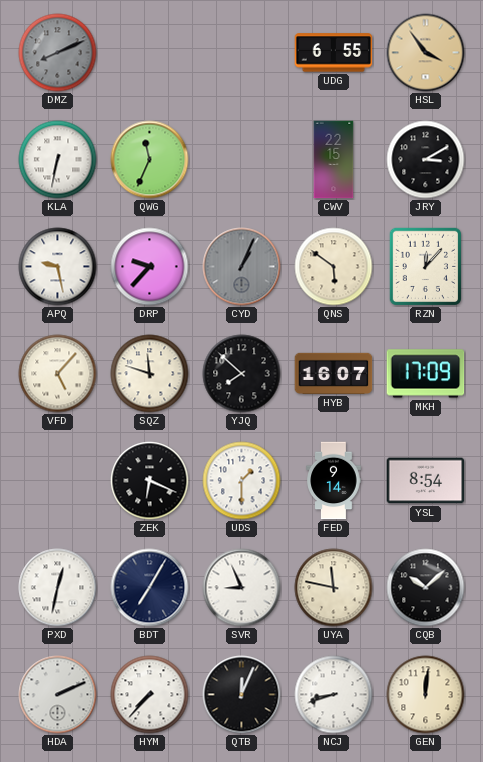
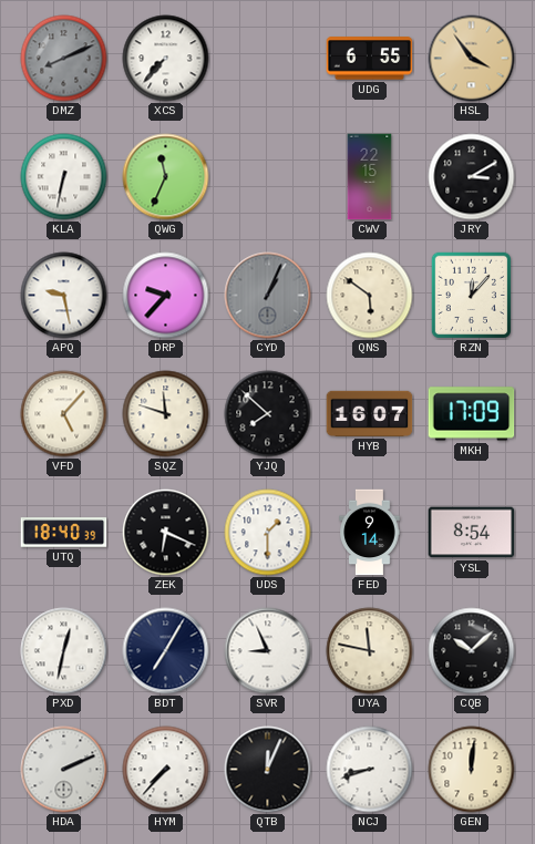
XCS: none -> 7:37
UTQ: none -> 18:40
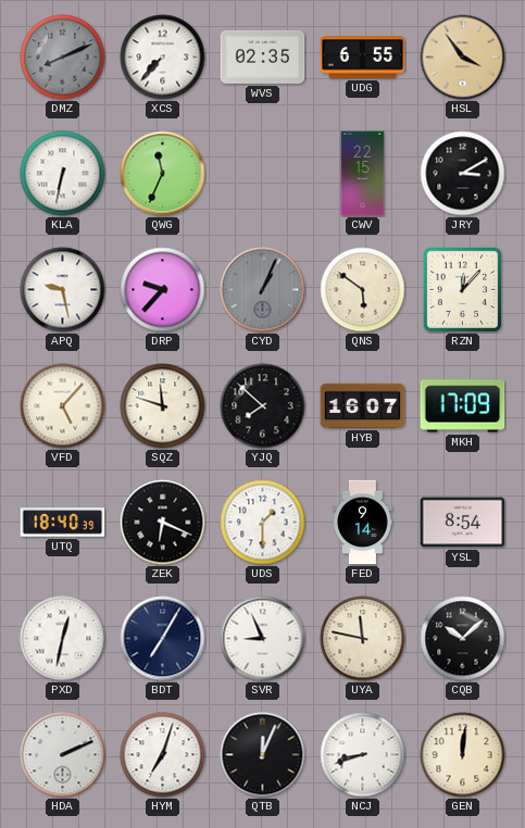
WVS: none -> 02:35
HYM: 7:37 -> 7:03
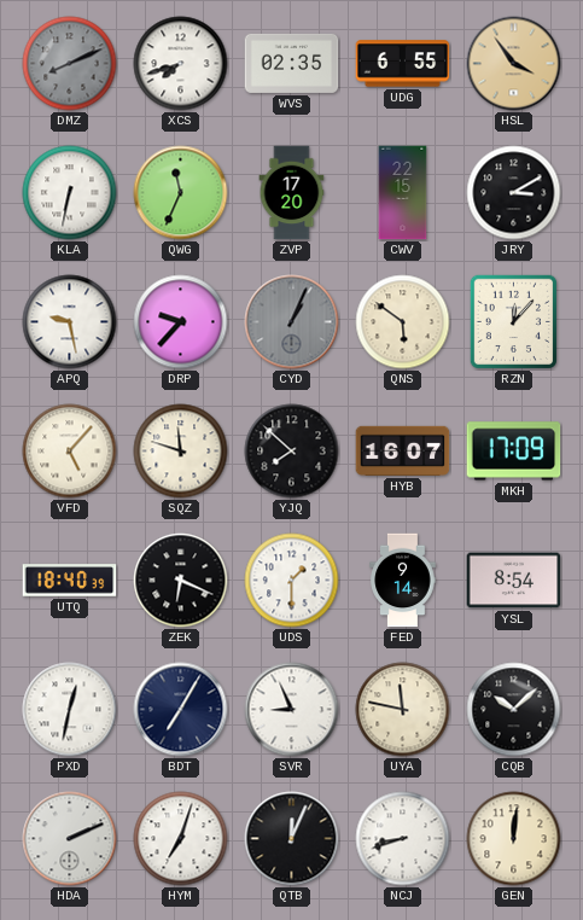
XCS: 7:37 -> 7:42
ZVP: none -> 17:20
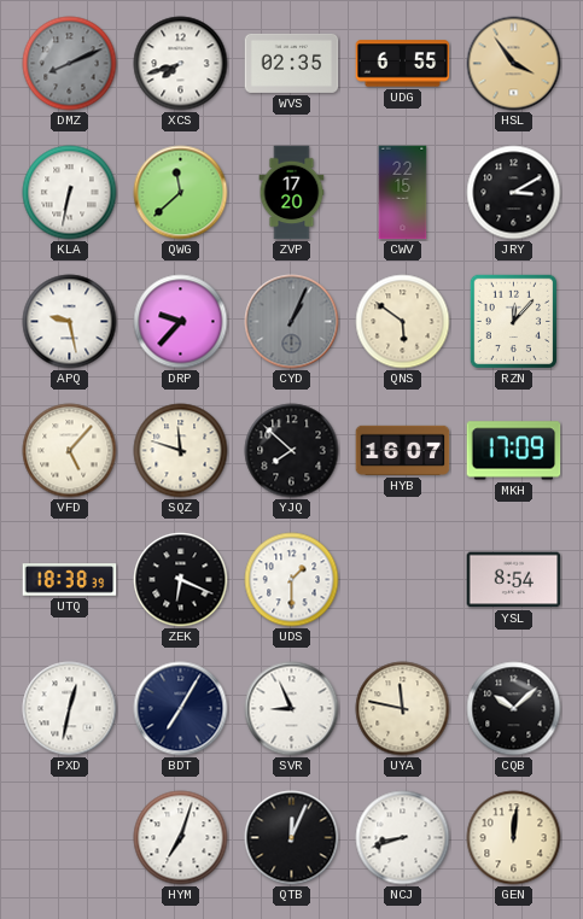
QWG: 11:34 -> 11:38
UTQ: 18:40 -> 18:38
FED: 9:14 -> none
HDA: 2:11 -> none
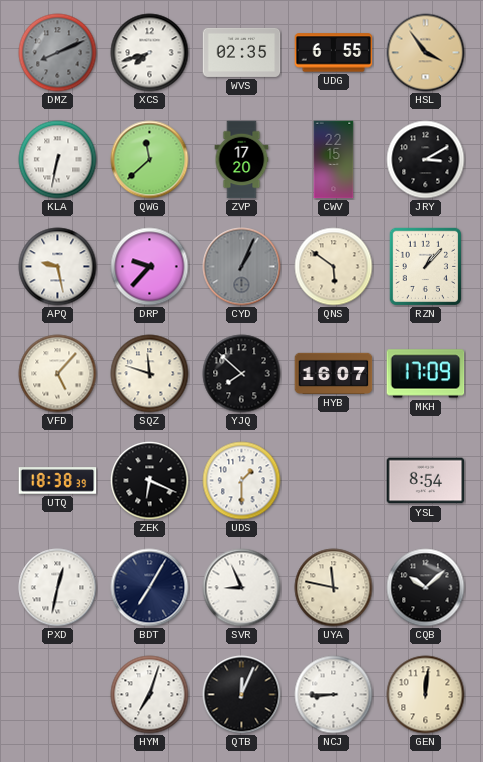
RZN: 12:07 -> 1:07
NCJ: 8:42 -> 8:45
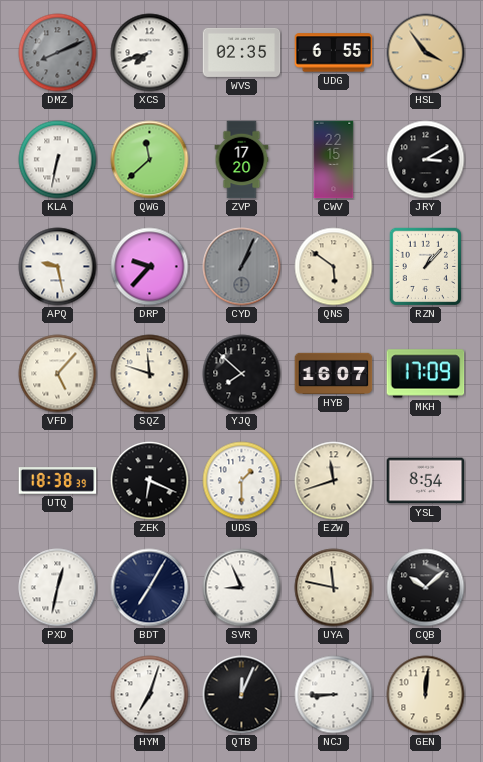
EZW: none -> 11:42
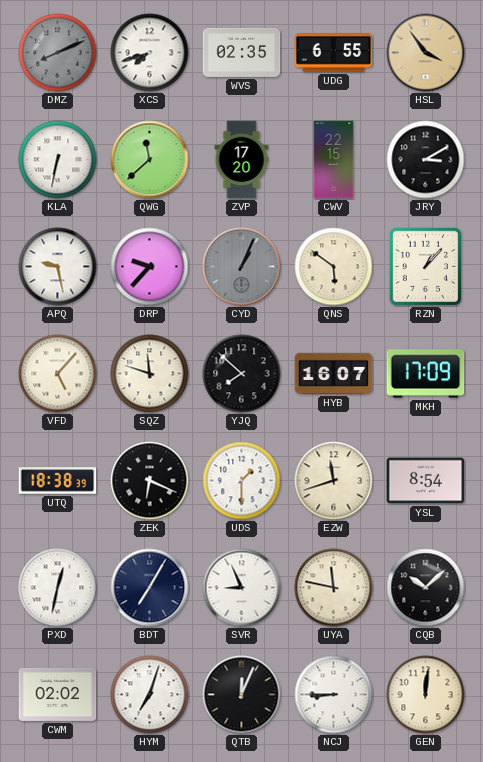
CWM: none -> 02:02
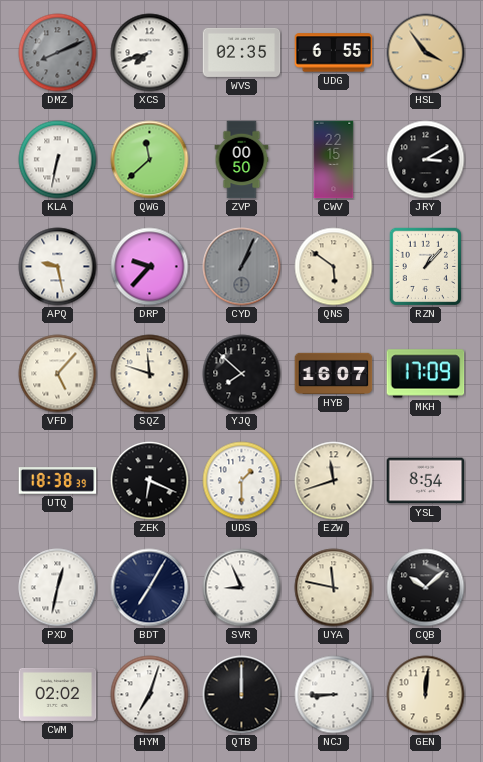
ZVP: 17:20 -> 00:50
QTB: 12:04 -> 12:00
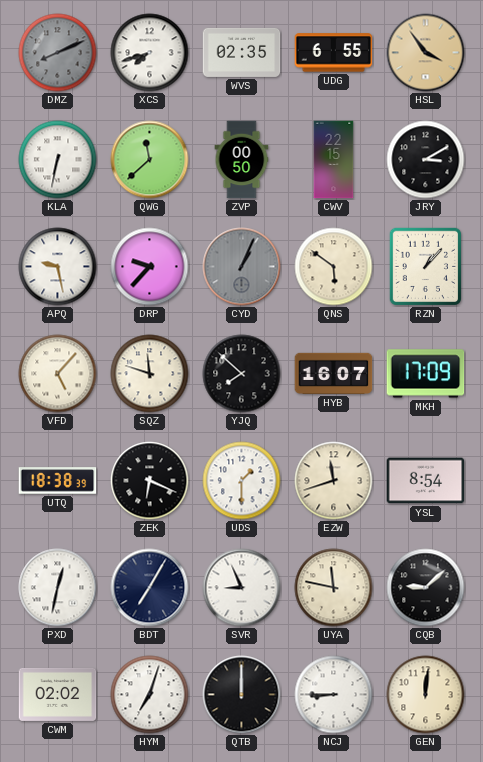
CQB: 10:08 -> 9:08
